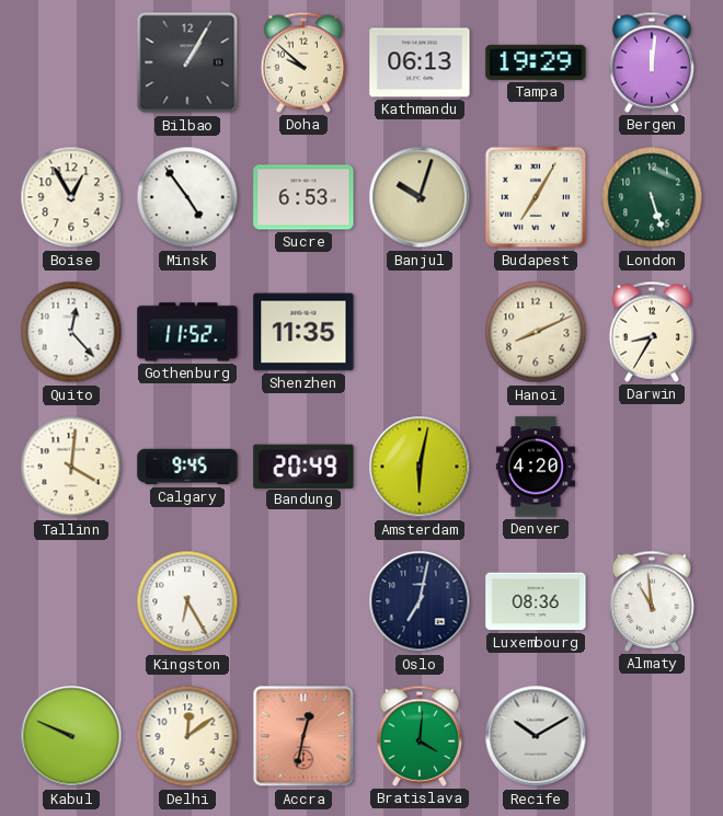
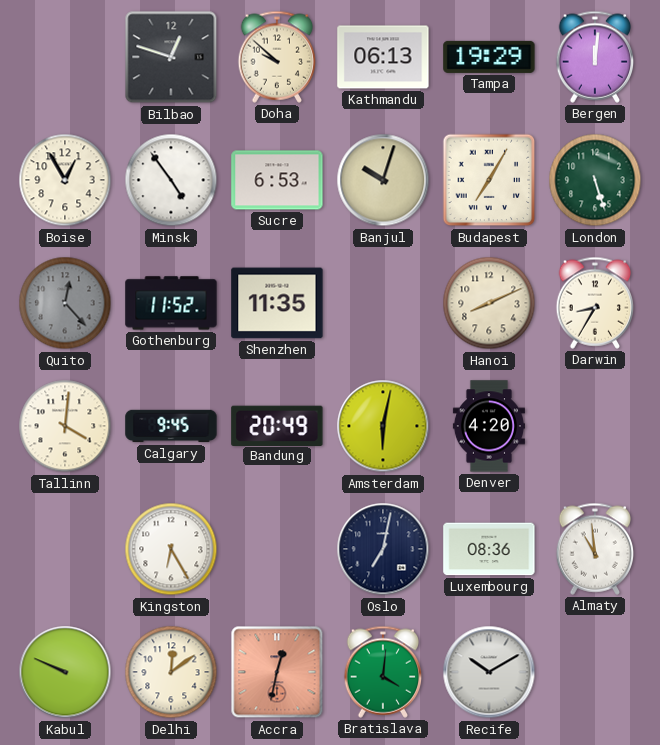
Bilbao: 1:05 -> 12:48
Quito dial: white -> grey
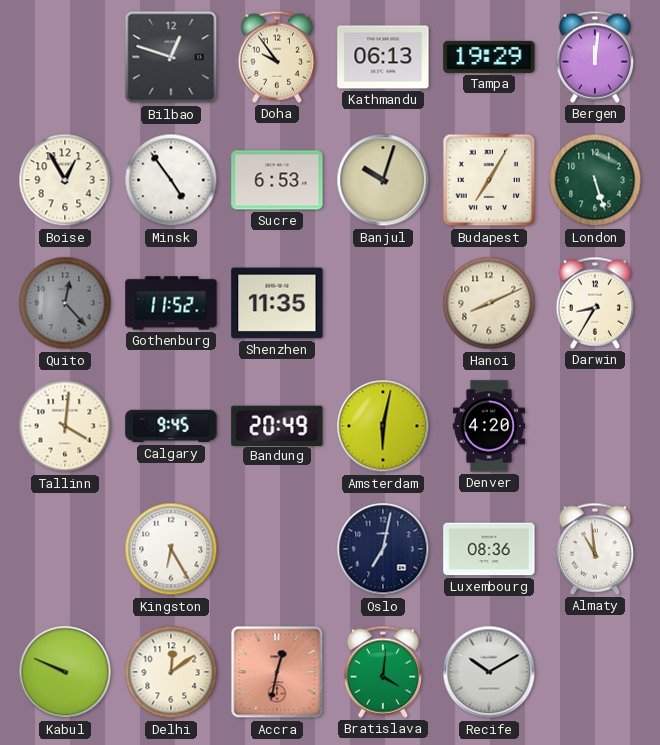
Doha: 9:52 -> 9:54
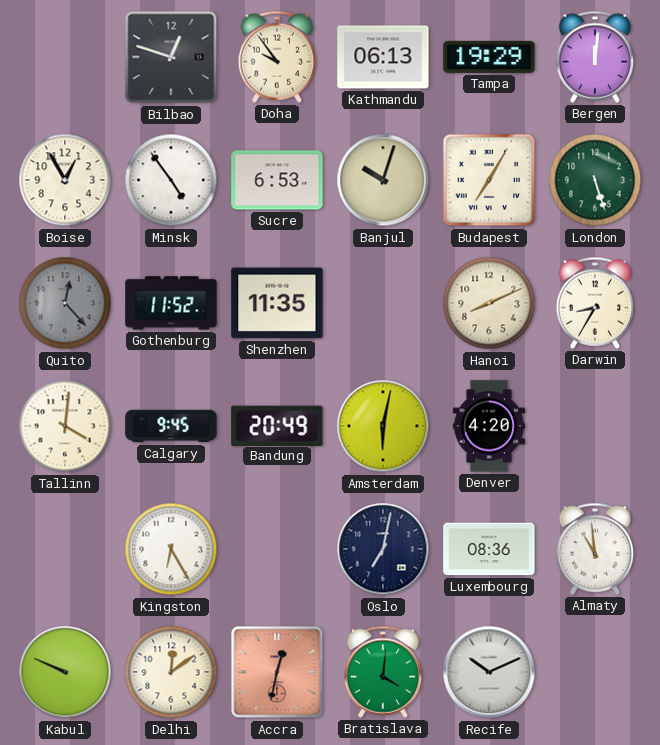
Recife: 10:10 -> 10:11
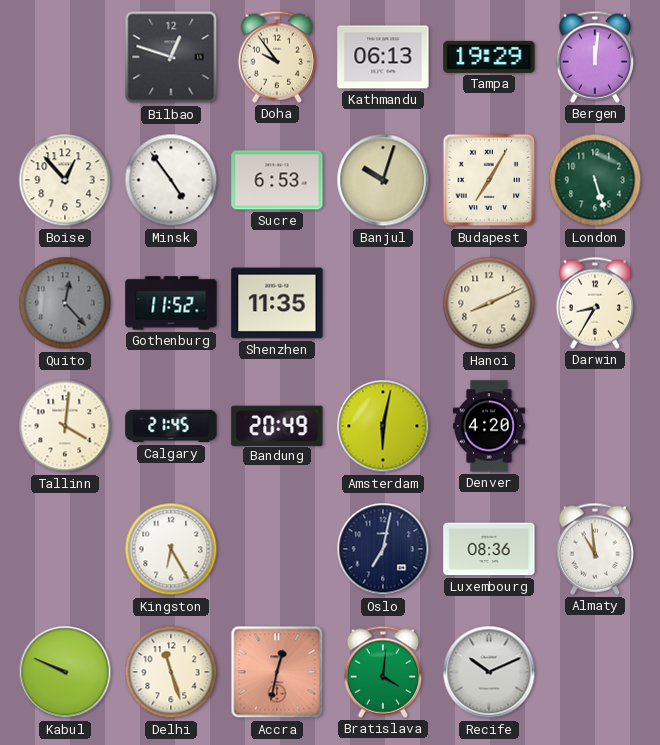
Boise: 12:55 -> 12:53
Calgary: 9:45 -> 21:45
Delhi: 12:09 -> 11:27
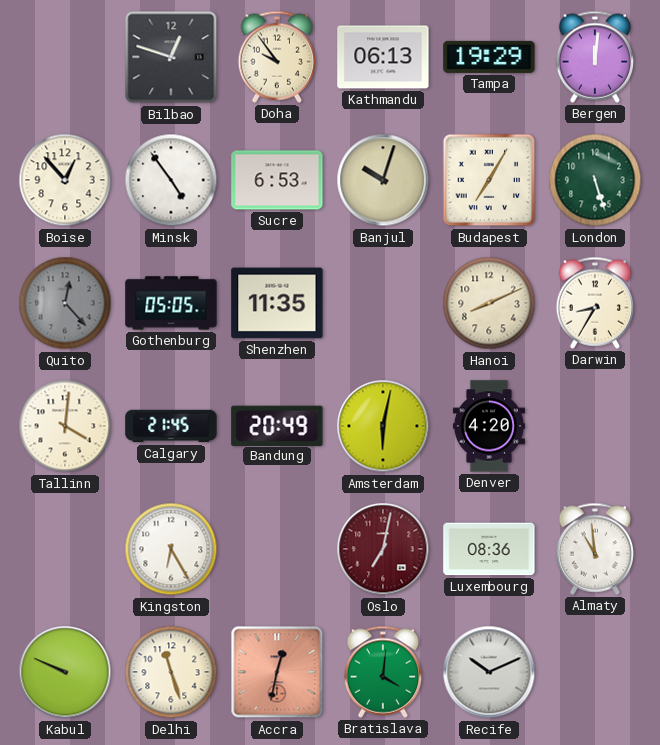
Gothenburg: 11:52 -> 05:05
Oslo dial: navy -> burgundy
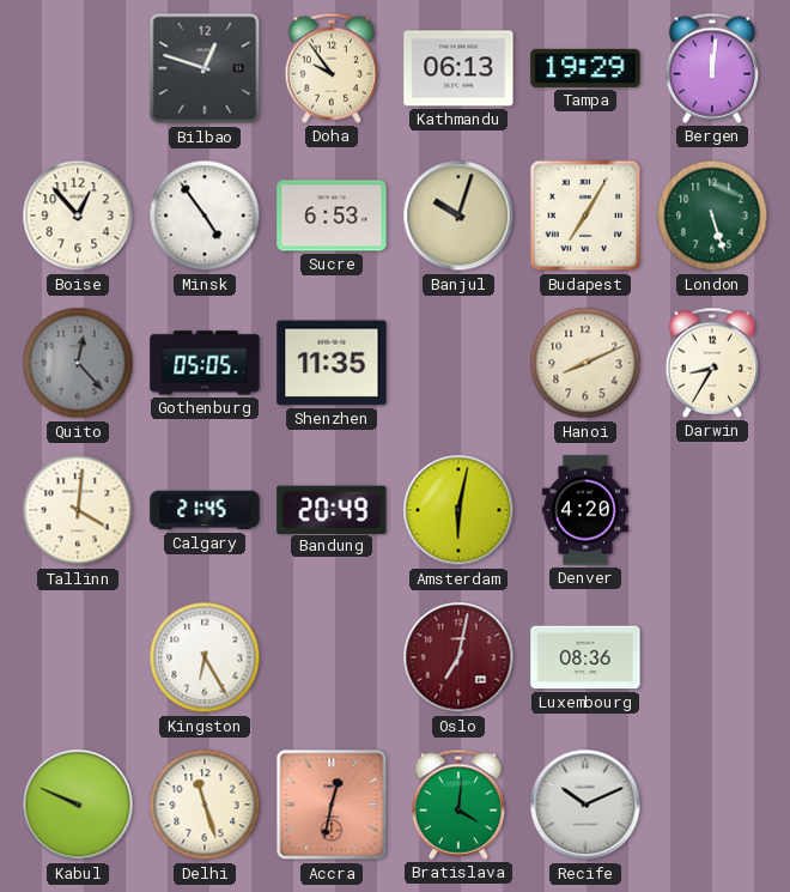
Almaty: 10:59 -> none
